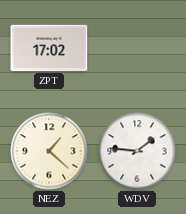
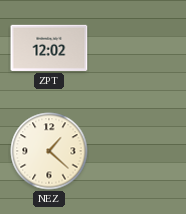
ZPT: 17:02 -> 12:02
WDV: 1:46 -> none
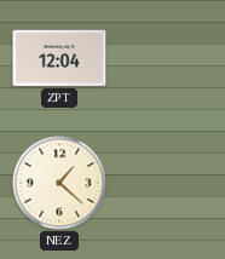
ZPT: 12:02 -> 12:04
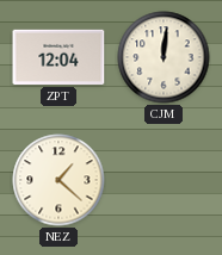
CJM: none -> 12:01
